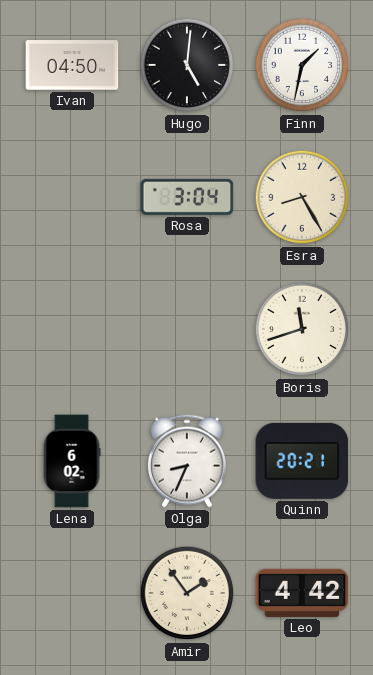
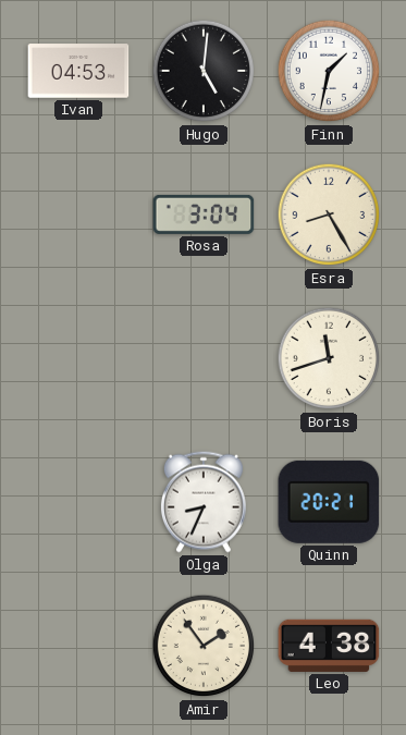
Ivan: 04:50 -> 04:53
Lena: 6:02 -> none
Leo: 4:42 -> 4:38
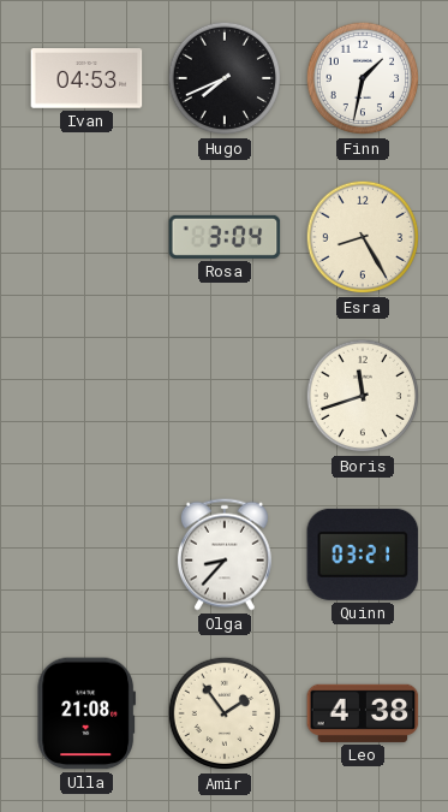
Hugo: 5:01 -> 7:41
Olga: 8:34 -> 8:37
Quinn: 20:21 -> 03:21
Ulla: none -> 21:08
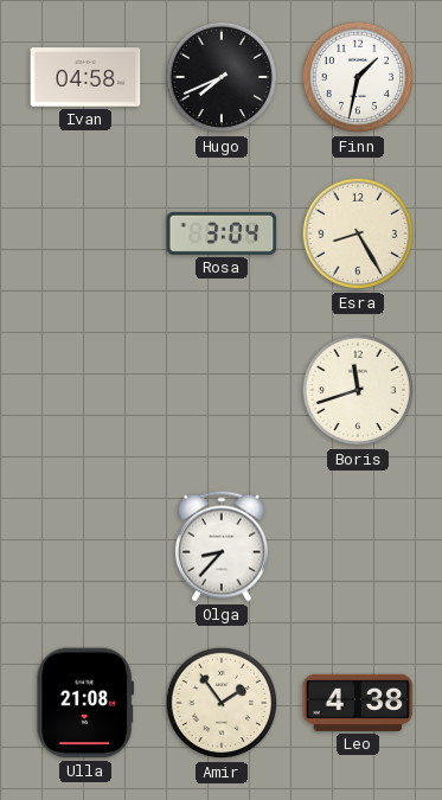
Ivan: 04:53 -> 04:58
Quinn: 03:21 -> none
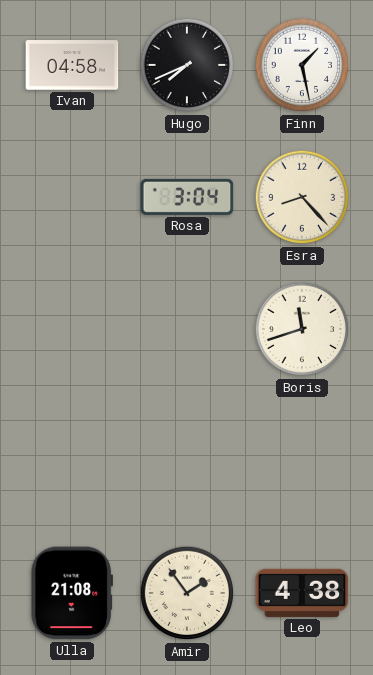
Finn: 1:32 -> 1:28
Esra: 8:25 -> 8:23
Olga: 8:37 -> none
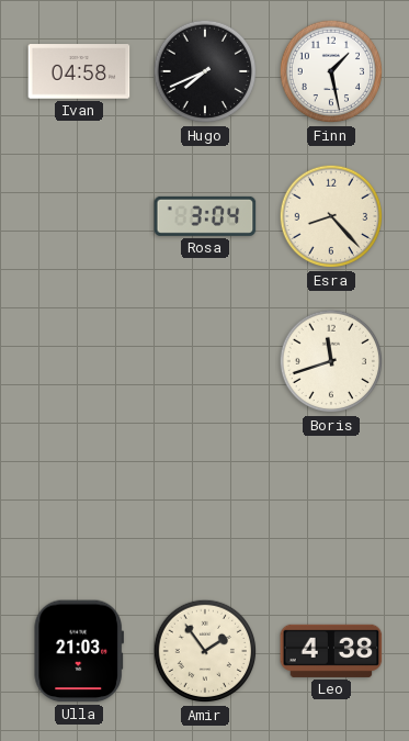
Ulla: 21:08 -> 21:03
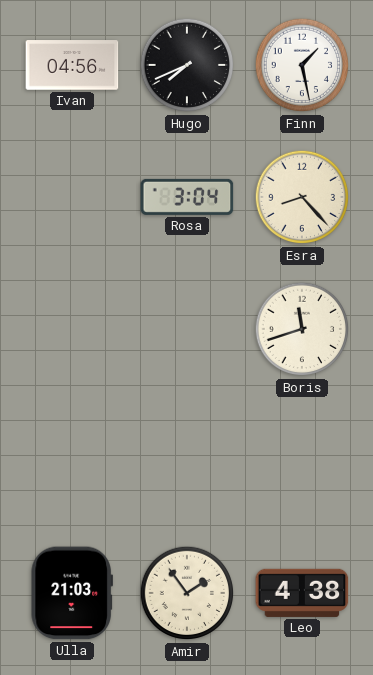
Ivan: 04:58 -> 04:56
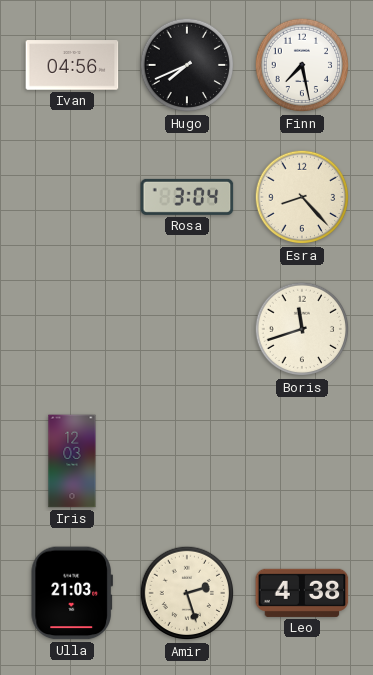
Finn: 1:28 -> 7:28
Iris: none -> 12:03
Amir: 1:54 -> 2:27
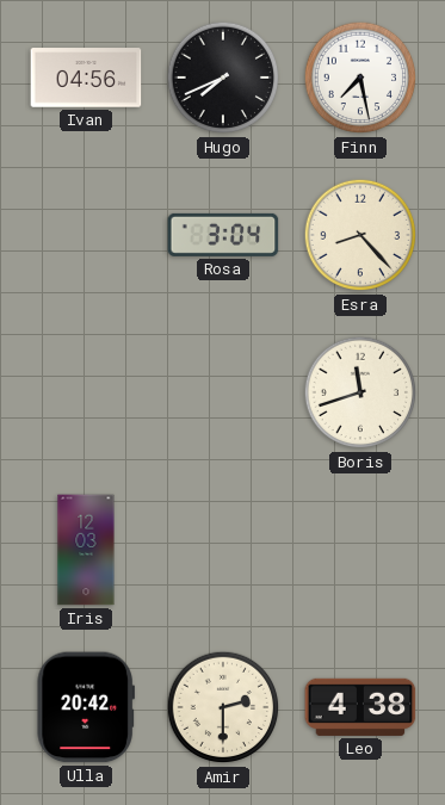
Ulla: 21:03 -> 20:42
Amir: 2:27 -> 2:30
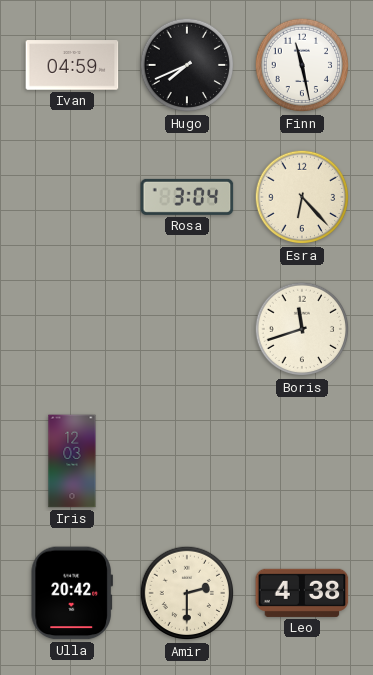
Ivan: 04:56 -> 04:59
Finn: 7:28 -> 11:28
Esra: 8:23 -> 6:23
